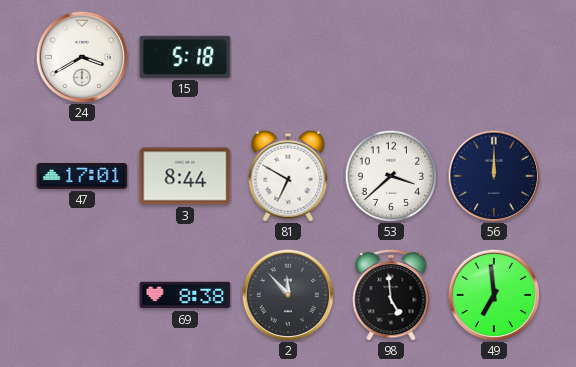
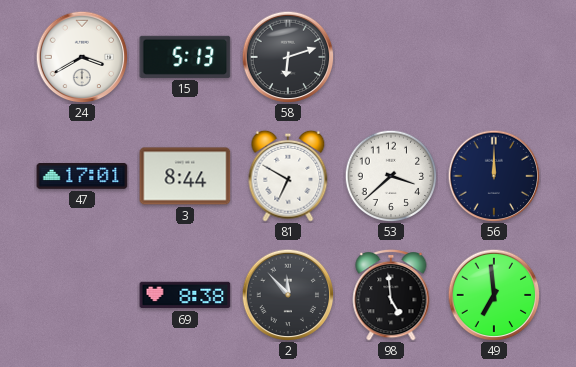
15: 5:18 -> 5:13
58: none -> 6:12
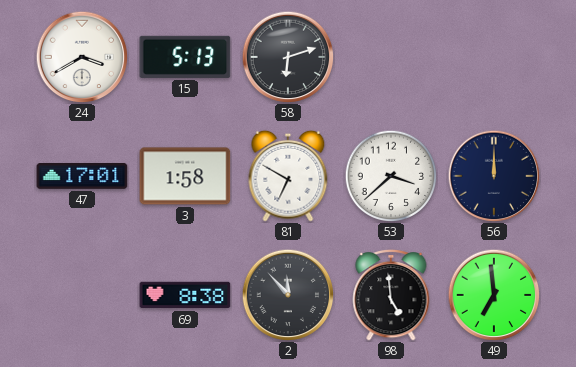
3: 8:44 -> 1:58
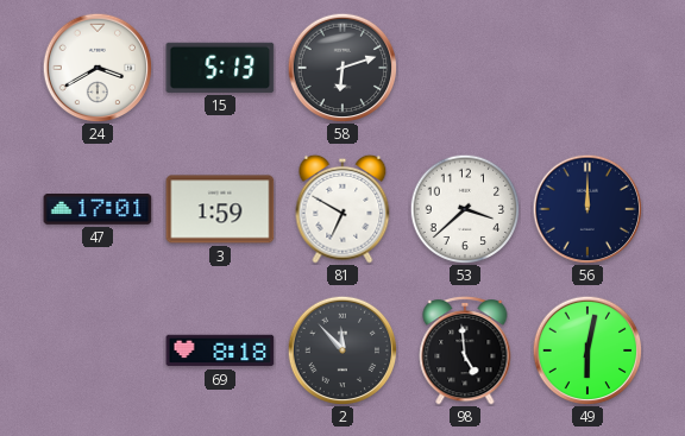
3: 1:58 -> 1:59
69: 8:38 -> 8:18
49: 6:59 -> 6:02
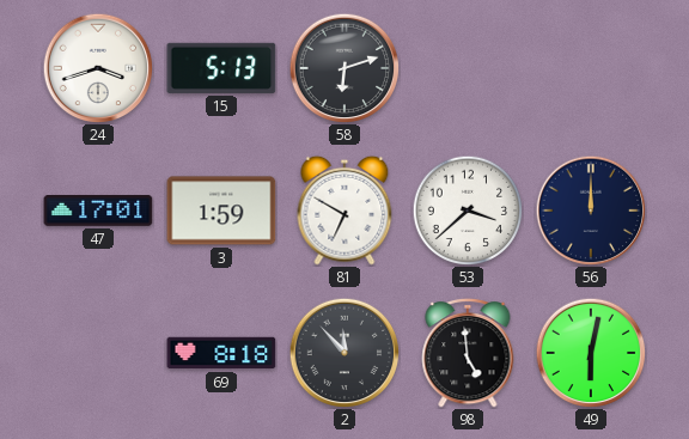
24: 3:40 -> 3:42
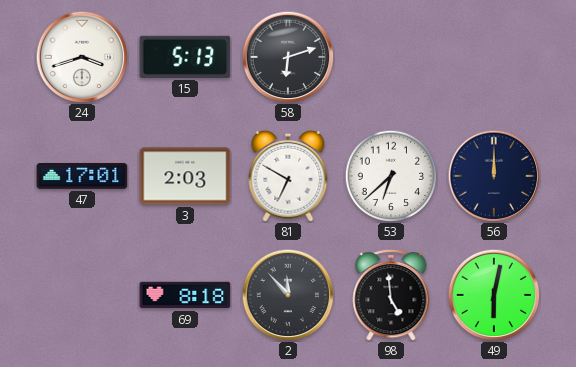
3: 1:59 -> 2:03
53: 3:38 -> 6:38
